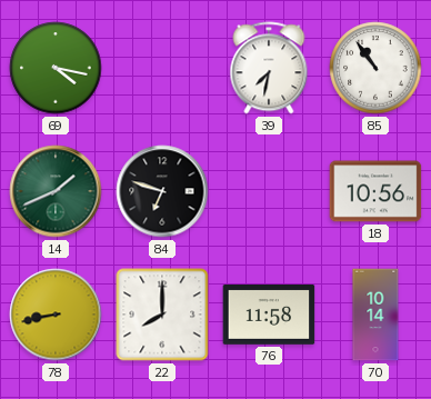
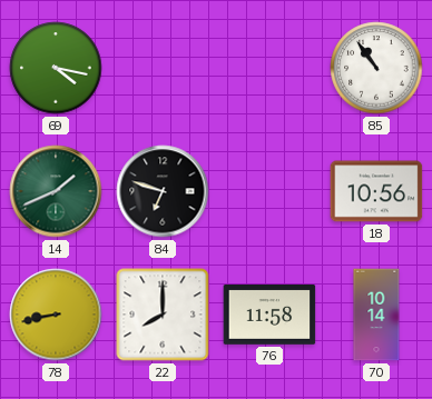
39: 7:32 -> none
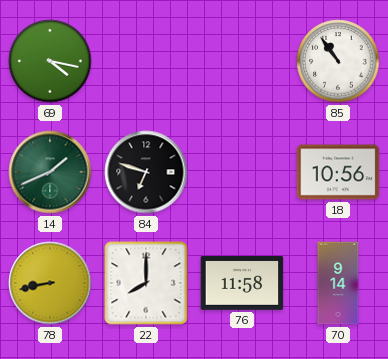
70: 10:14 -> 9:14
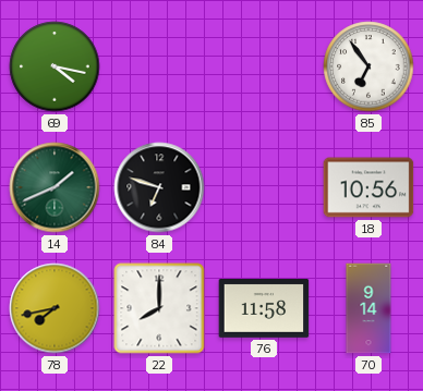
85: 10:54 -> 6:54
78: 8:43 -> 7:43
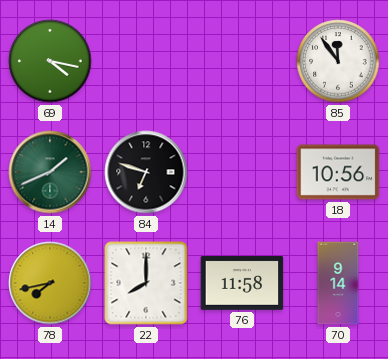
85: 6:54 -> 11:54
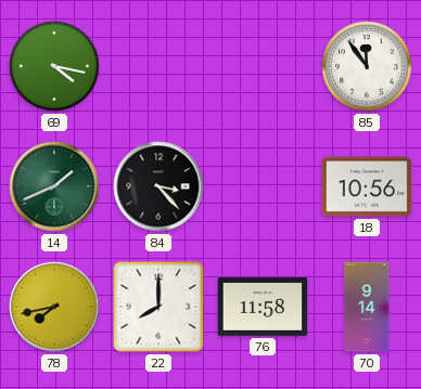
84: 6:48 -> 3:23
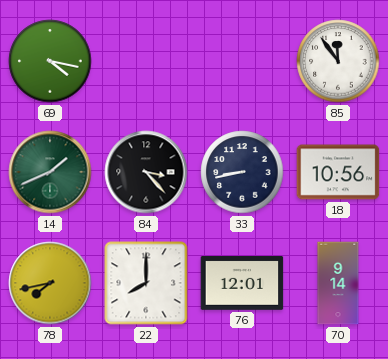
33: none -> 8:43
76: 11:58 -> 12:01
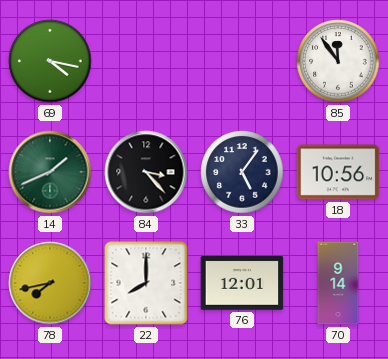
33: 8:43 -> 5:06
